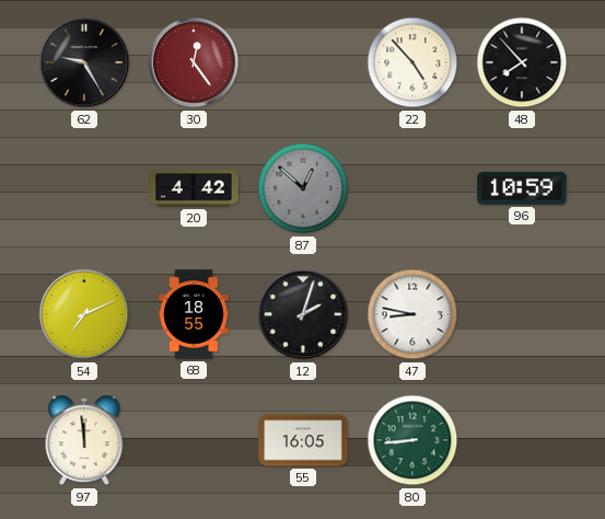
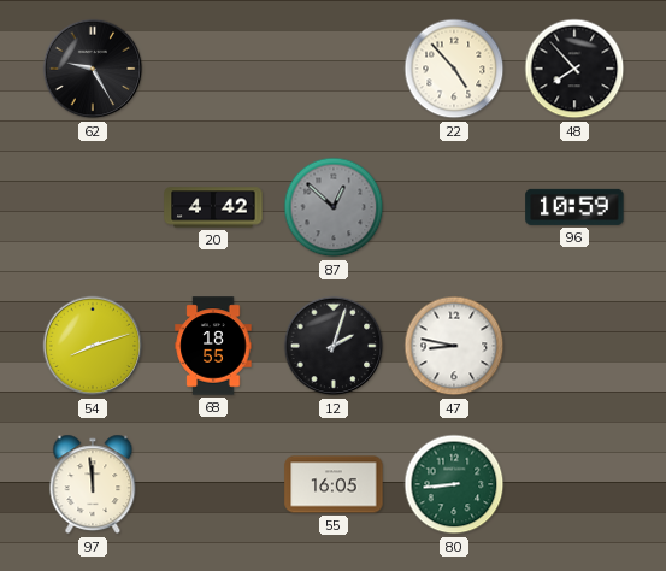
30: 12:24 -> none
54: 7:11 -> 8:12
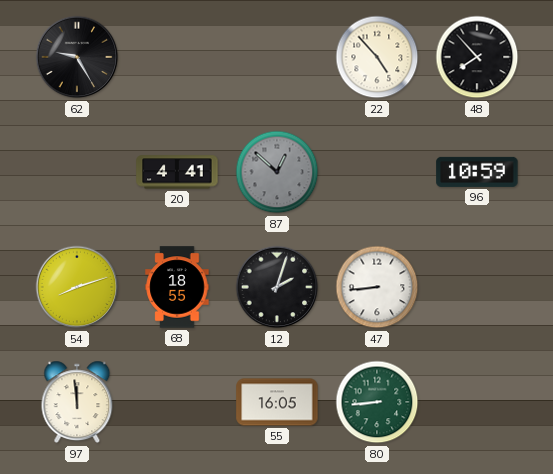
20: 4:42 -> 4:41
47: 8:47 -> 8:44
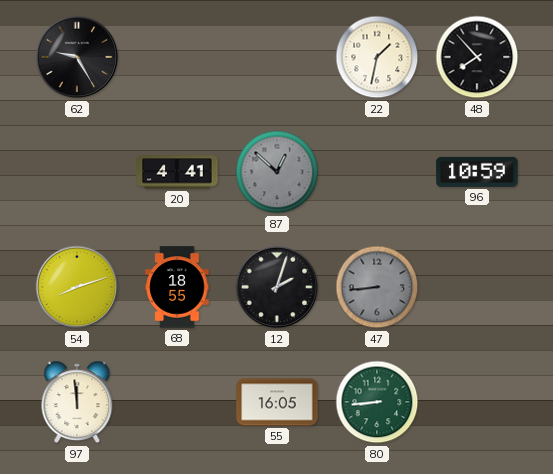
22: 4:53 -> 1:32
47 dial: white -> grey
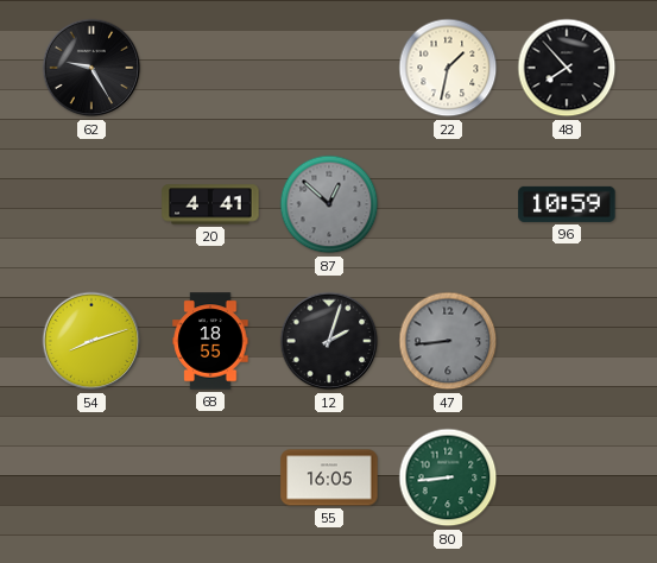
97: 11:59 -> none
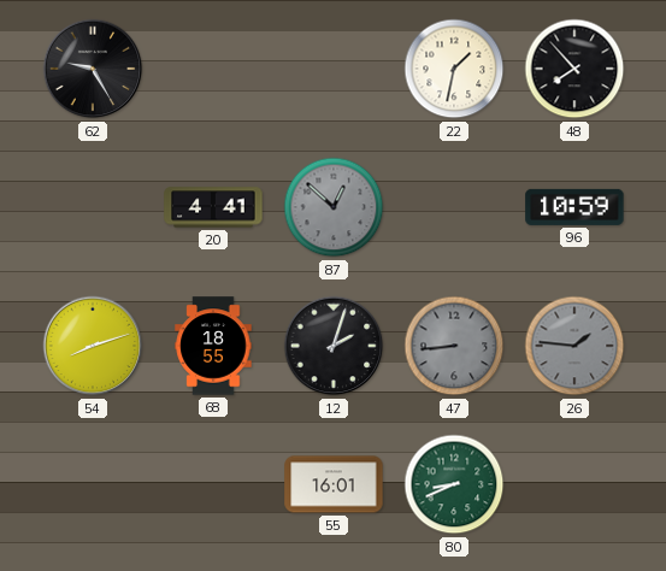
26: none -> 1:46
55: 16:05 -> 16:01
80: 8:44 -> 8:41
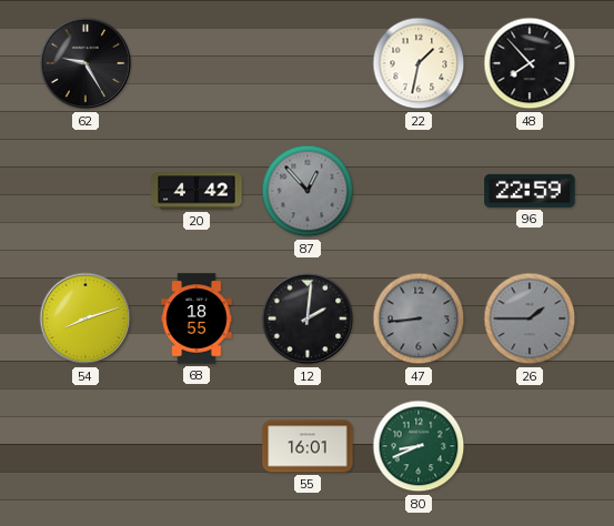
20: 4:41 -> 4:42
87: 12:52 -> 12:53
96: 10:59 -> 22:59
12: 2:03 -> 2:01
26: 1:46 -> 1:45
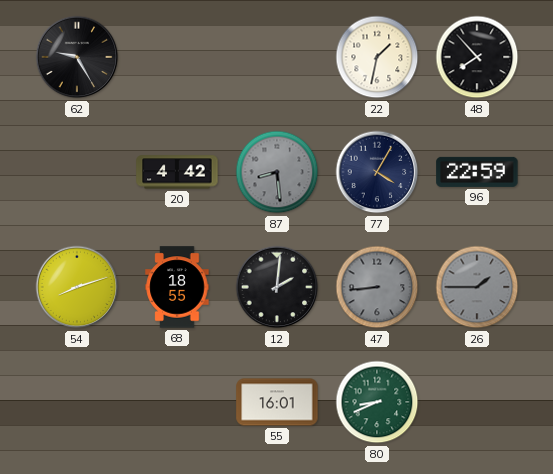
87: 12:53 -> 8:29
77: none -> 4:05
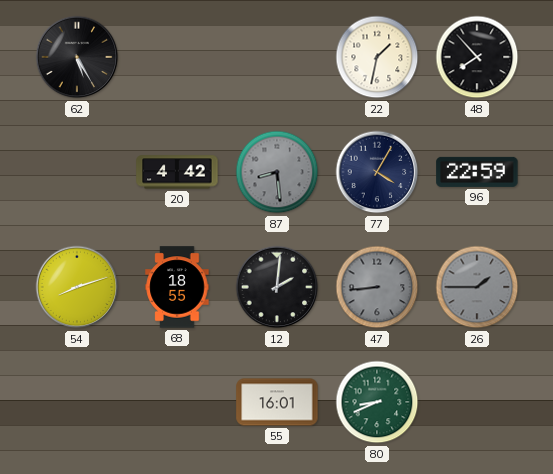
62: 9:25 -> 5:25
